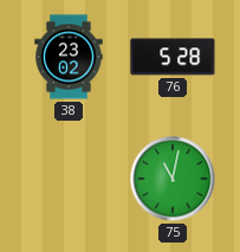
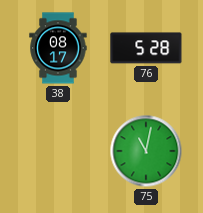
38: 23:02 -> 08:17
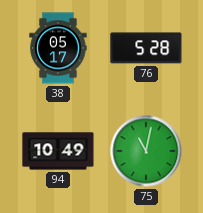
38: 08:17 -> 05:17
94: none -> 10:49
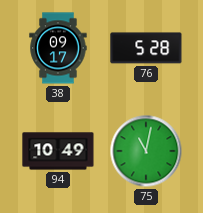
38: 05:17 -> 09:17
